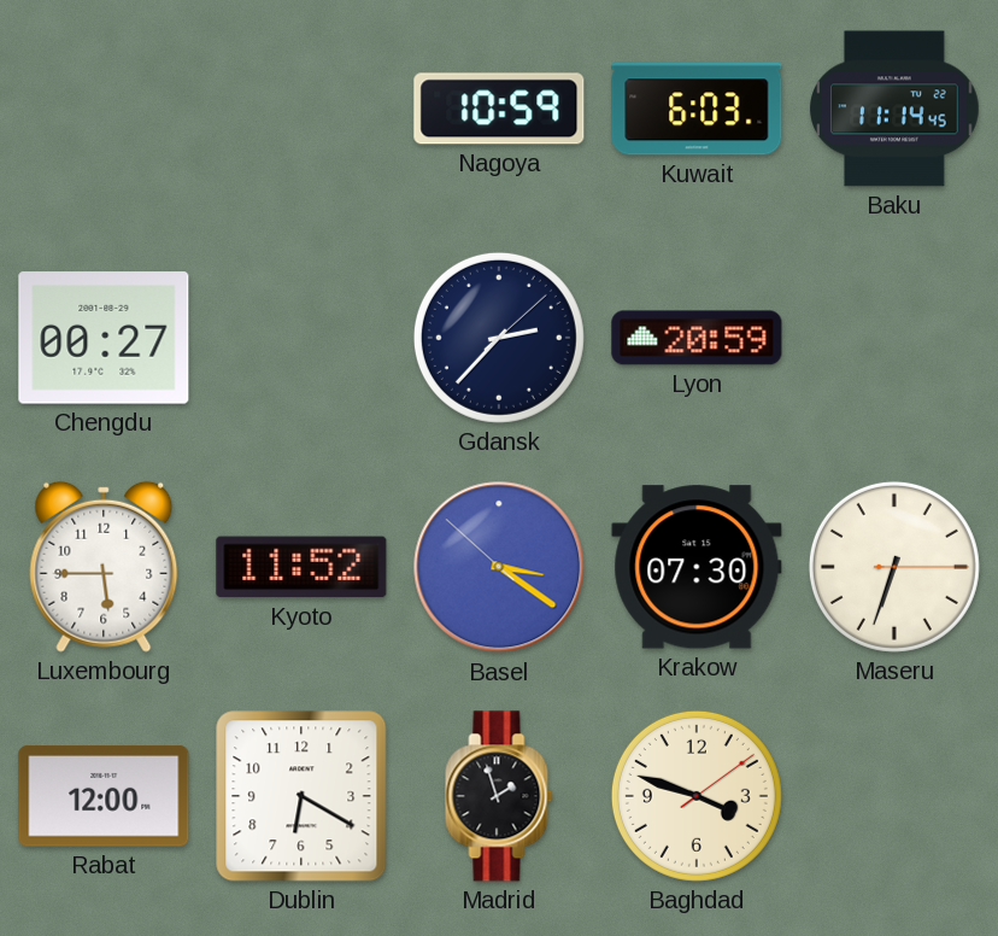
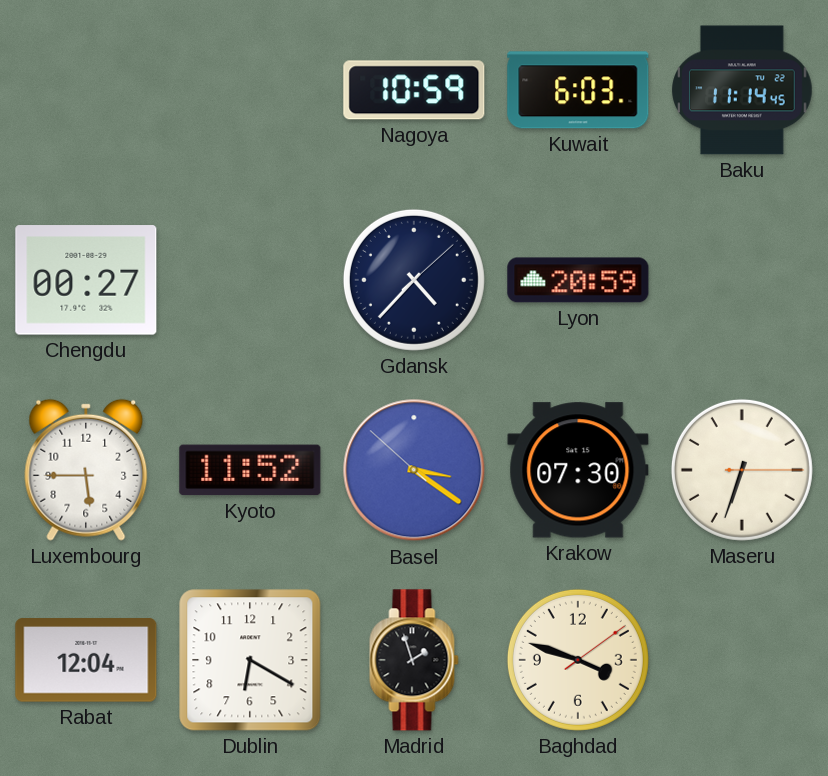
Gdansk: 2:37 -> 4:37
Rabat: 12:00 -> 12:04
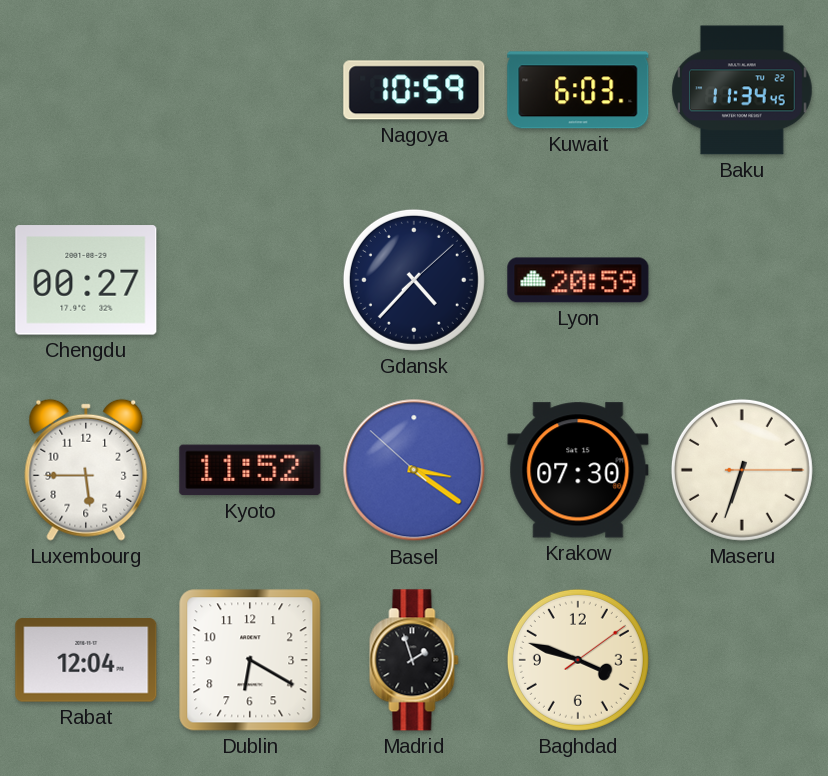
Baku: 11:14 -> 11:34
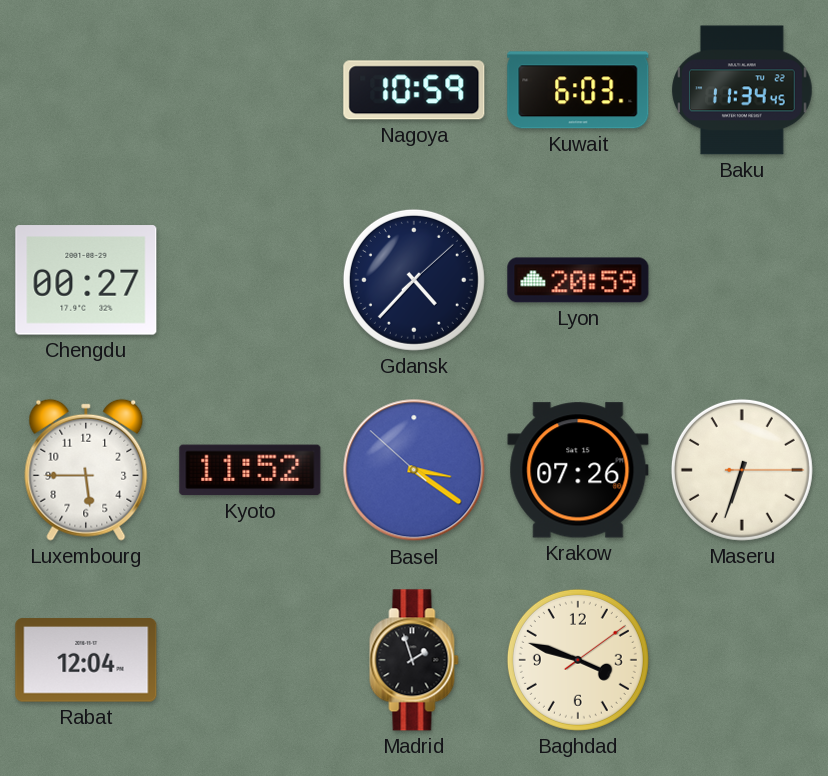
Krakow: 07:30 -> 07:26
Dublin: 6:20 -> none
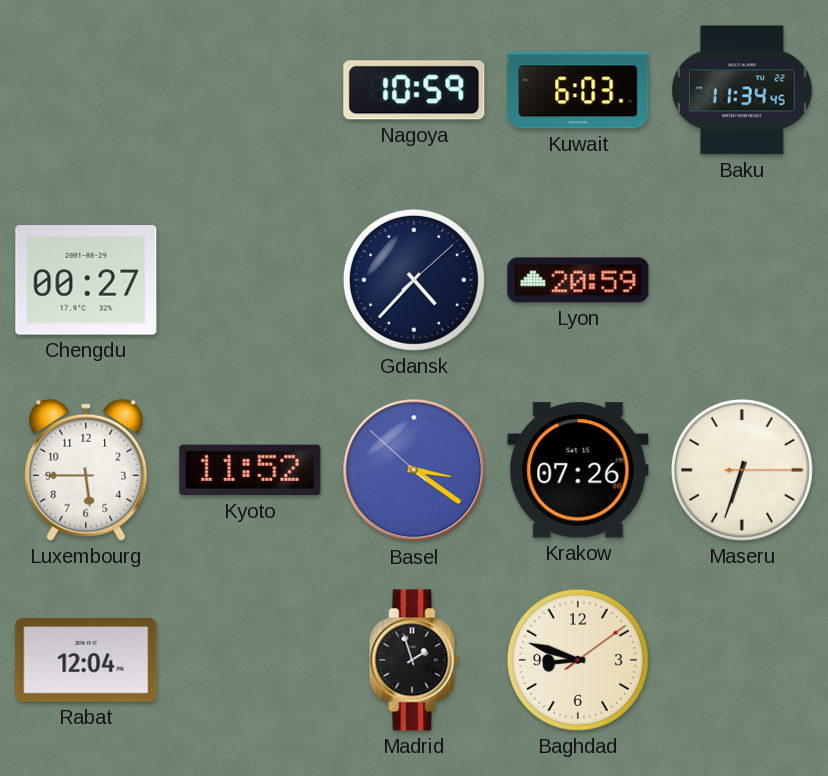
Baghdad: 3:48 -> 8:48
